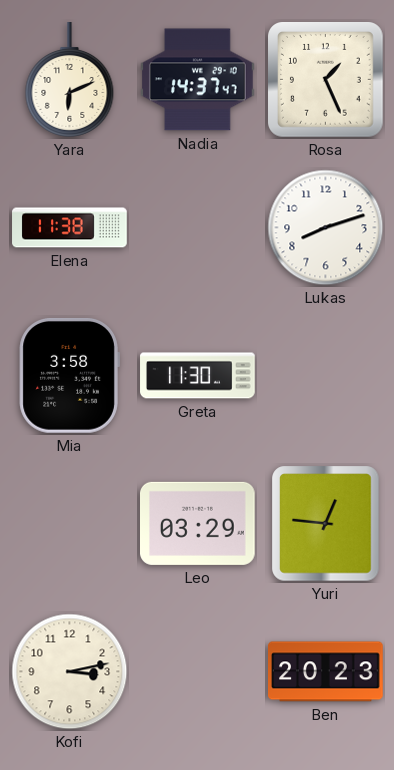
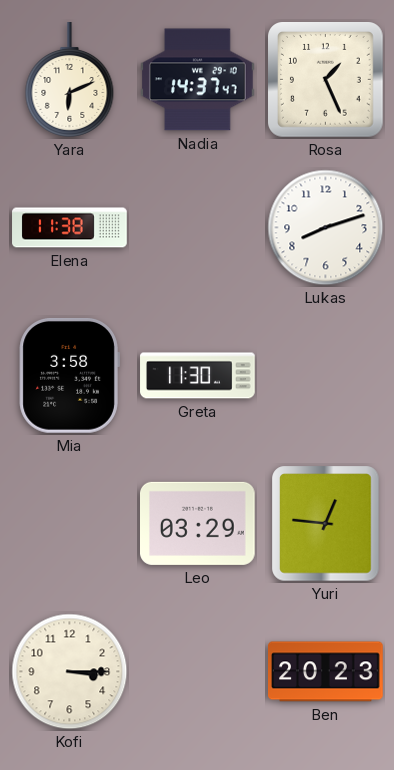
Kofi: 3:13 -> 3:15
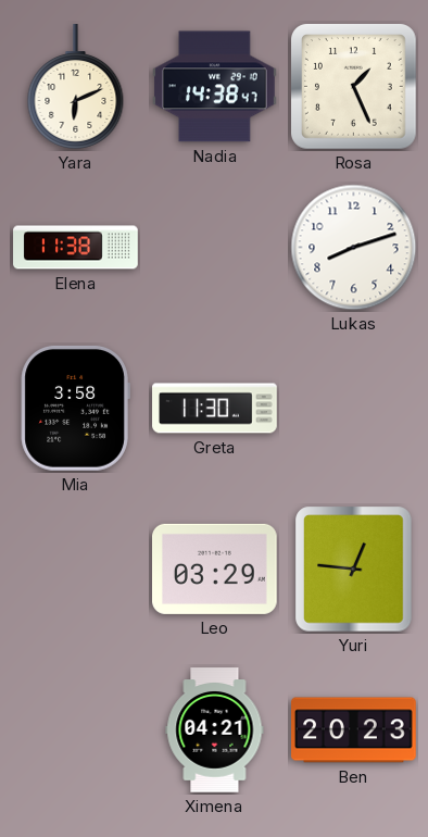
Nadia: 14:37 -> 14:38
Kofi: 3:15 -> none
Ximena: none -> 04:21
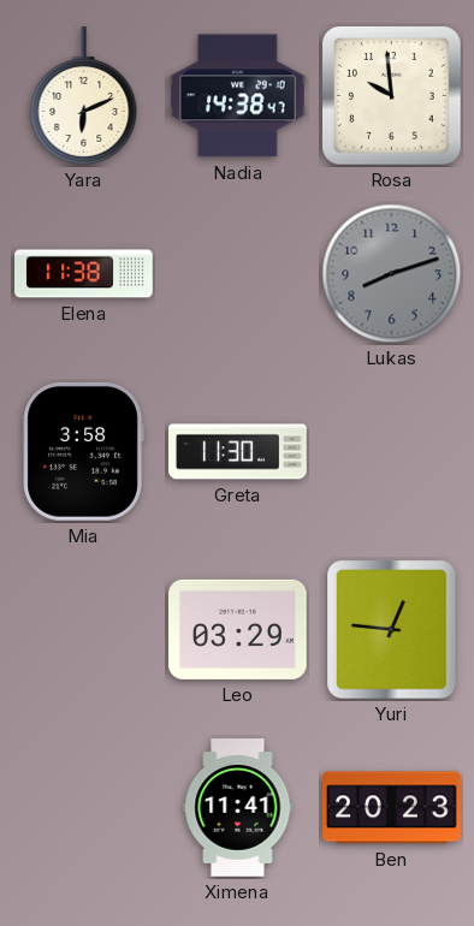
Rosa: 1:26 -> 9:59
Lukas dial: white -> grey
Ximena: 04:21 -> 11:41
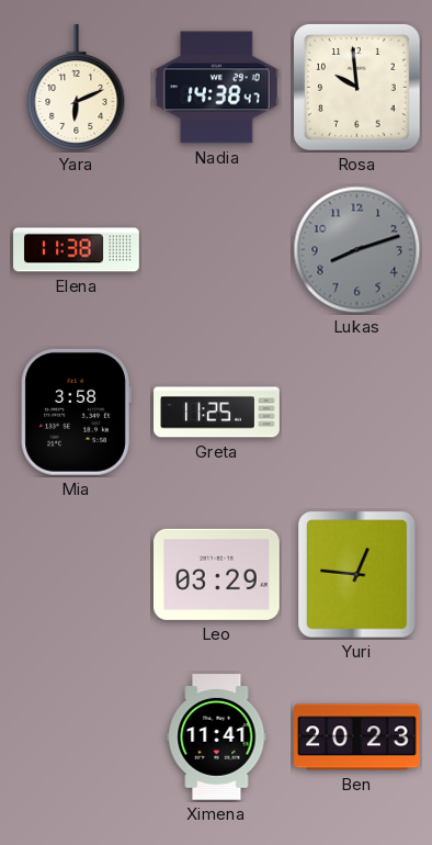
Greta: 11:30 -> 11:25
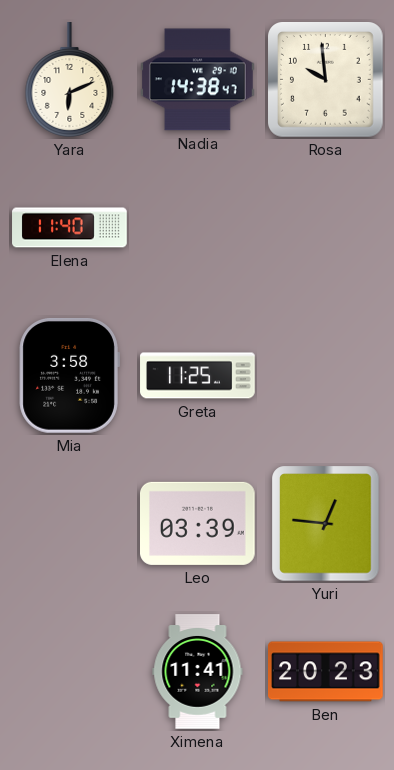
Elena: 11:38 -> 11:40
Lukas: 8:12 -> none
Leo: 03:29 -> 03:39
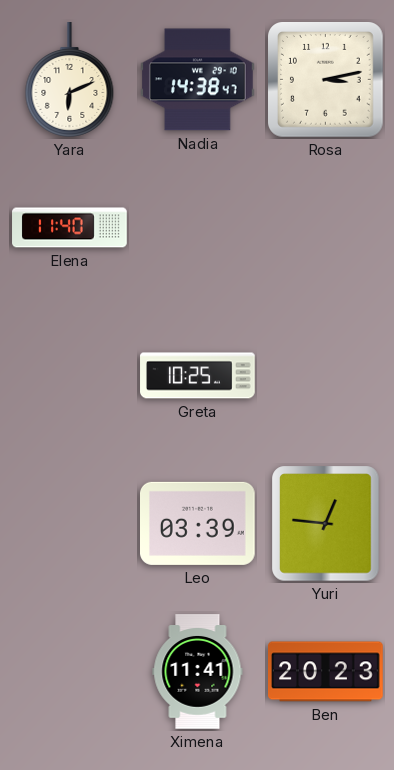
Rosa: 9:59 -> 3:13
Mia: 3:58 -> none
Greta: 11:25 -> 10:25
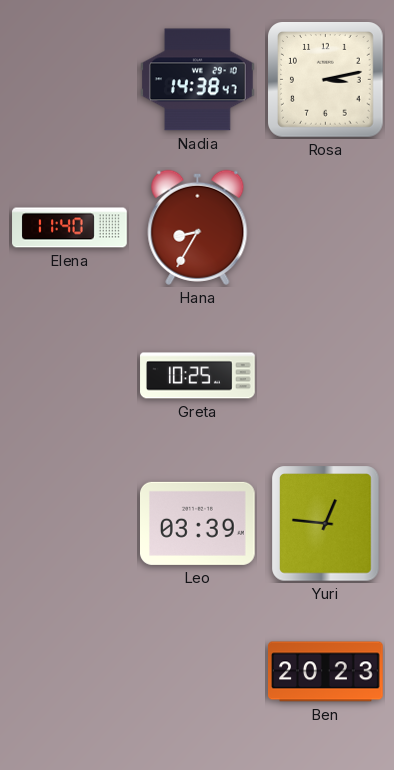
Yara: 6:11 -> none
Hana: none -> 8:35
Ximena: 11:41 -> none
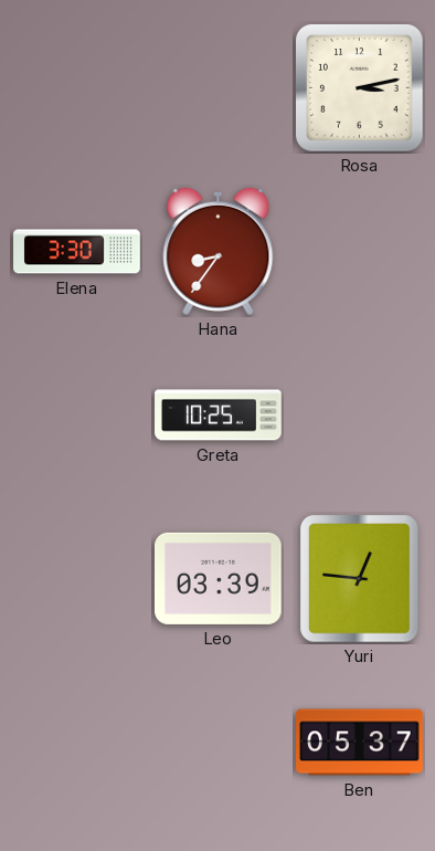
Nadia: 14:38 -> none
Elena: 11:40 -> 3:30
Hana: 8:35 -> 8:36
Ben: 20:23 -> 05:37
